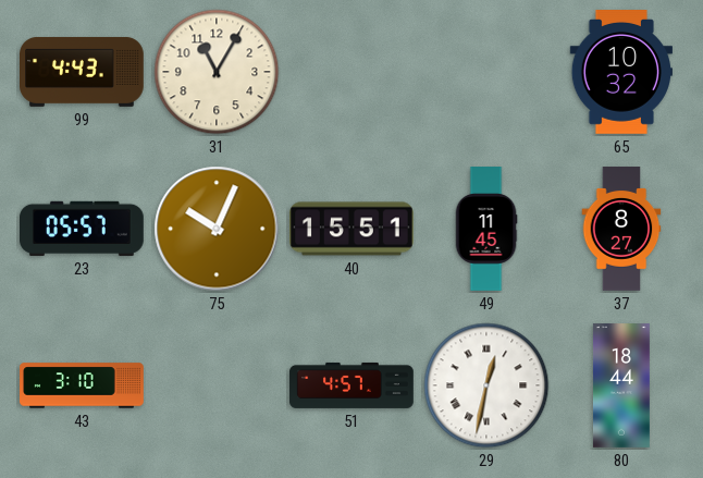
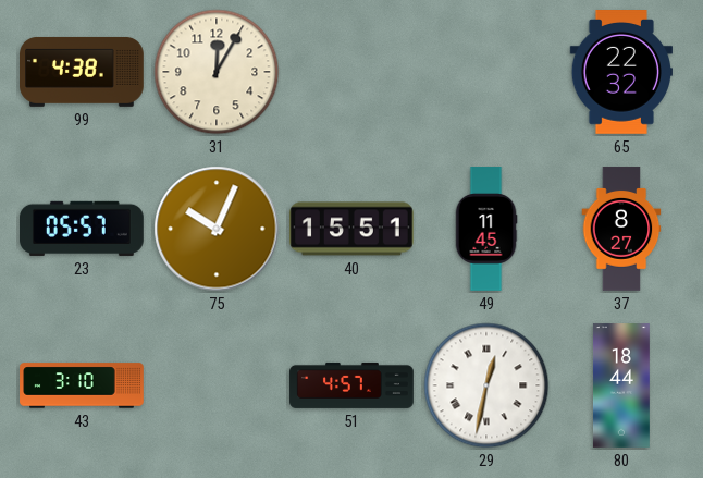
99: 4:43 -> 4:38
31: 11:05 -> 12:05
65: 10:32 -> 22:32
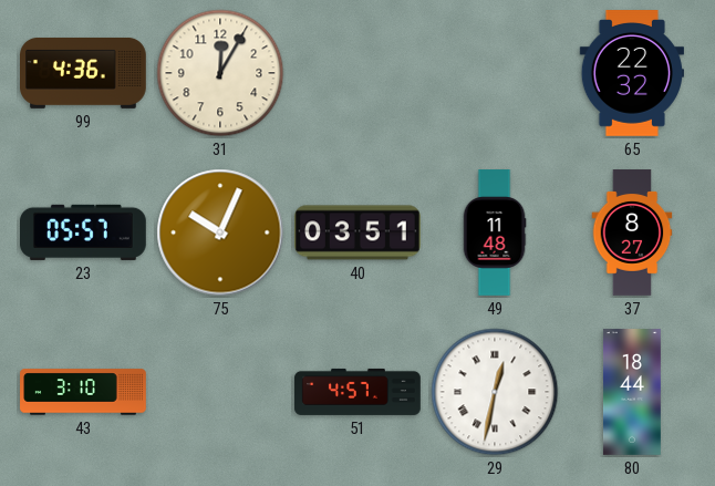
99: 4:38 -> 4:36
40: 15:51 -> 03:51
49: 11:45 -> 11:48
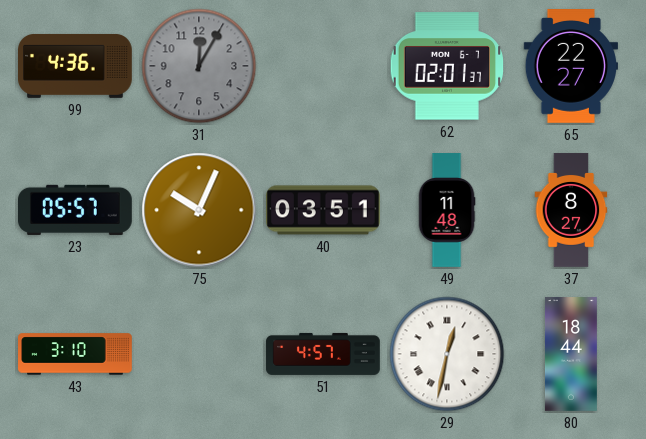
31 dial: cream -> grey
62: none -> 02:01
65: 22:32 -> 22:27
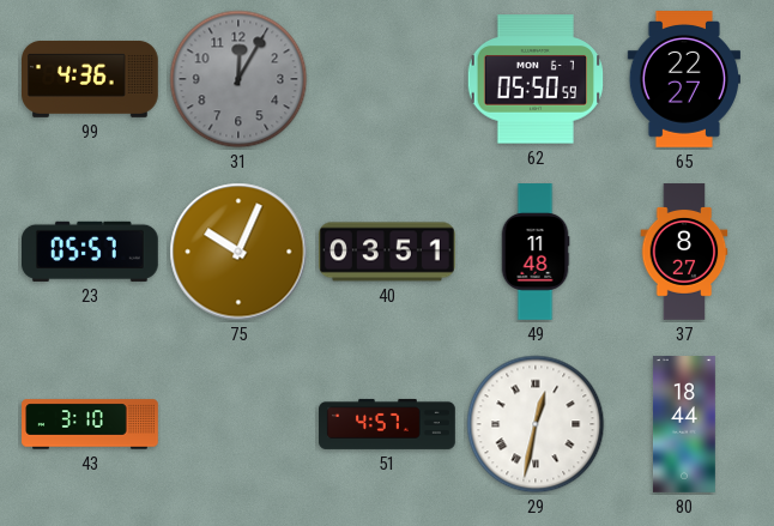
62: 02:01 -> 05:50
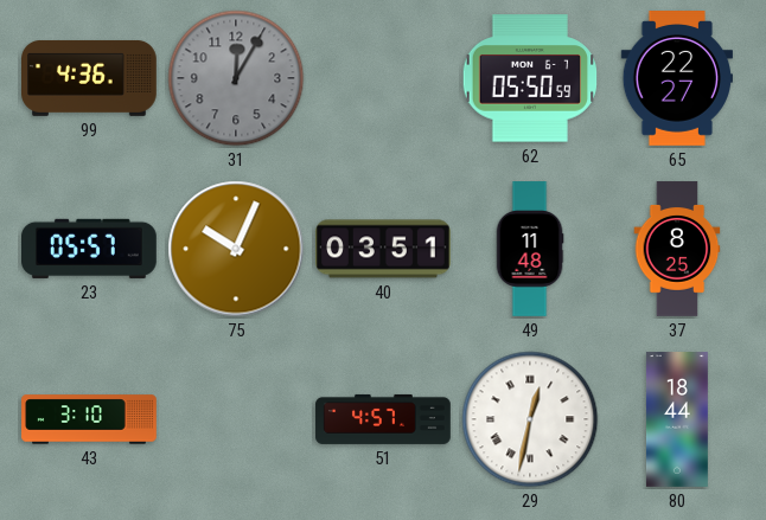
37: 8:27 -> 8:25
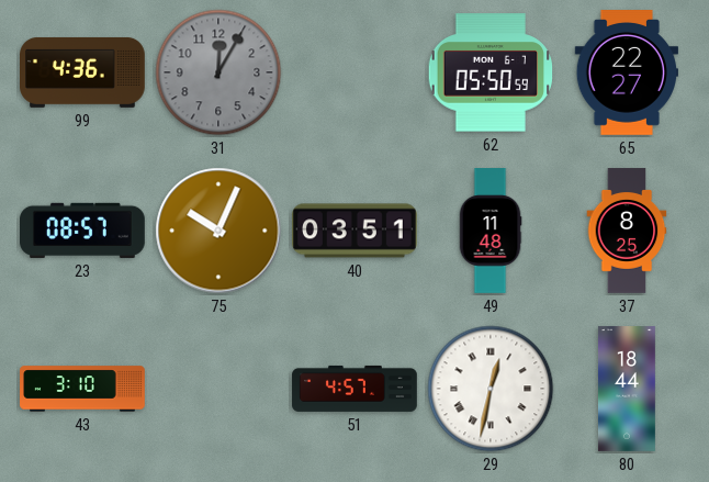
23: 05:57 -> 08:57
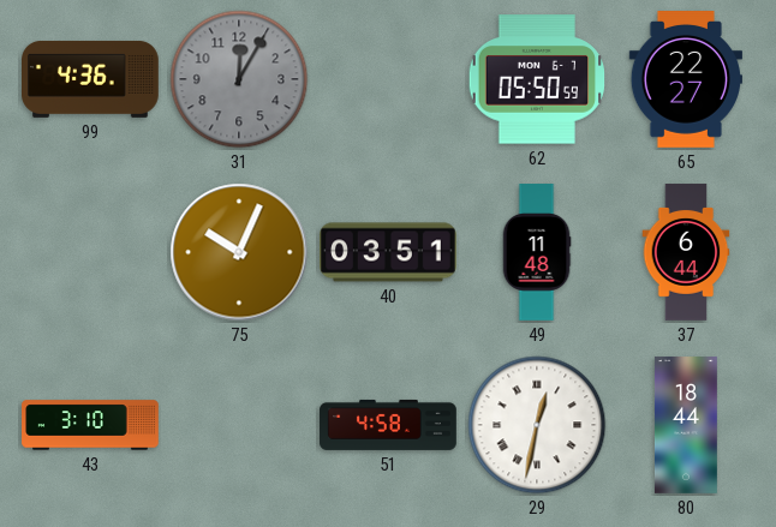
23: 08:57 -> none
37: 8:25 -> 6:44
51: 4:57 -> 4:58
